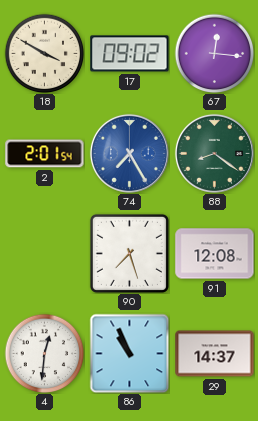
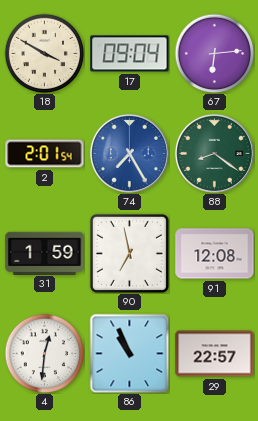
17: 09:02 -> 09:04
67: 12:16 -> 6:14
31: none -> 1:59
90: 7:27 -> 6:58
29: 14:37 -> 22:57
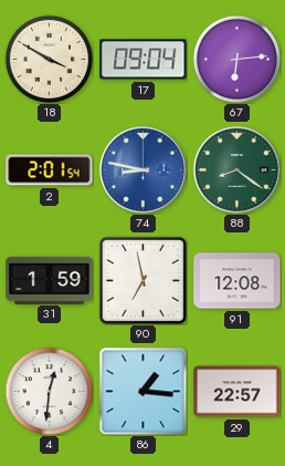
74: 7:25 -> 8:47
86: 10:56 -> 1:16
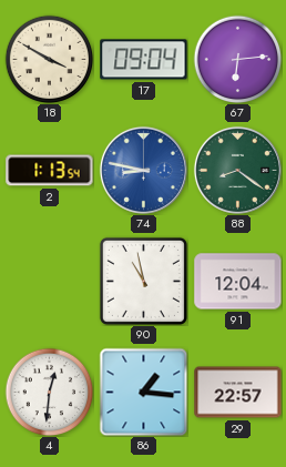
2: 2:01 -> 1:13
31: 1:59 -> none
90: 6:58 -> 10:58
91: 12:08 -> 12:04
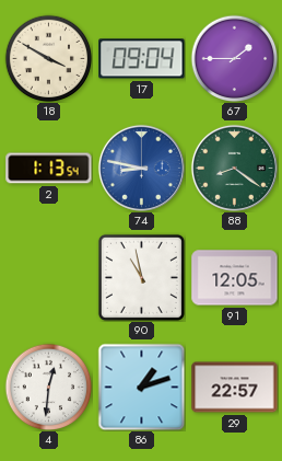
67: 6:14 -> 1:45
91: 12:04 -> 12:05
86: 1:16 -> 1:12
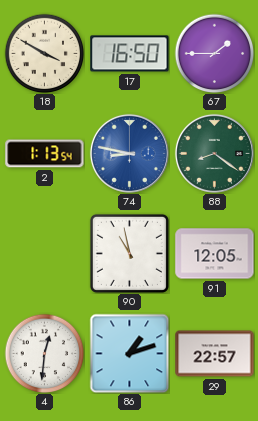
17: 09:04 -> 16:50
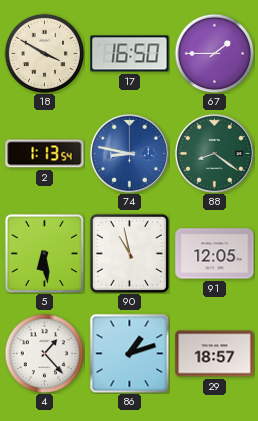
5: none -> 6:29
4: 12:31 -> 1:23
29: 22:57 -> 18:57
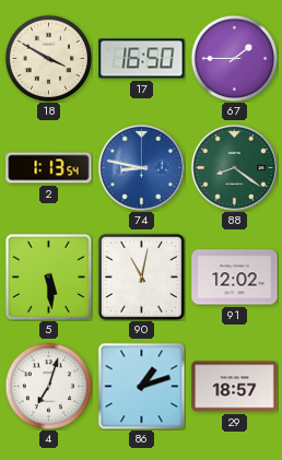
5: 6:29 -> 5:29
90: 10:58 -> 11:02
91: 12:05 -> 12:02
4: 1:23 -> 7:03
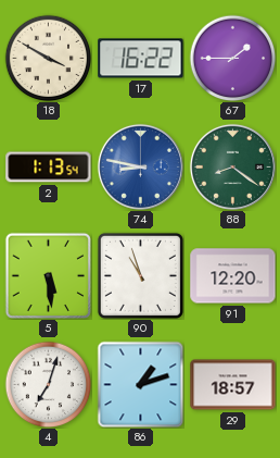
17: 16:50 -> 16:22
90: 11:02 -> 10:57
91: 12:02 -> 12:20
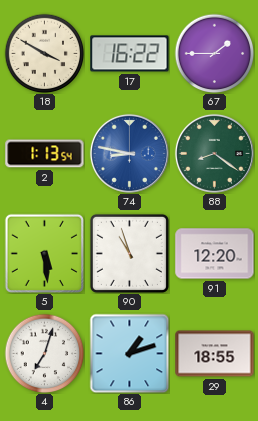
29: 18:57 -> 18:55
